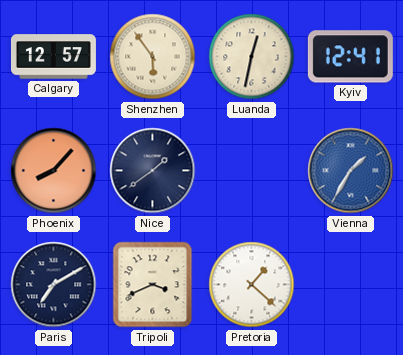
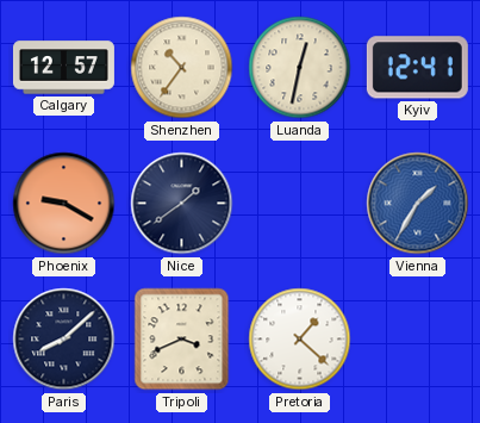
Shenzhen: 5:54 -> 10:36
Phoenix: 8:07 -> 9:20
Paris: 7:10 -> 8:08
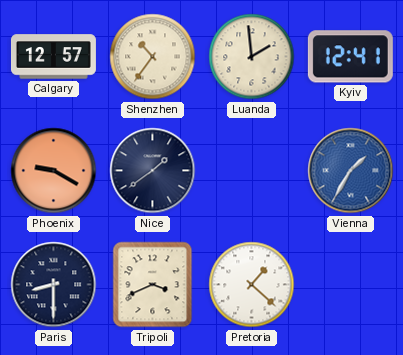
Luanda: 12:32 -> 1:59
Paris: 8:08 -> 8:30
